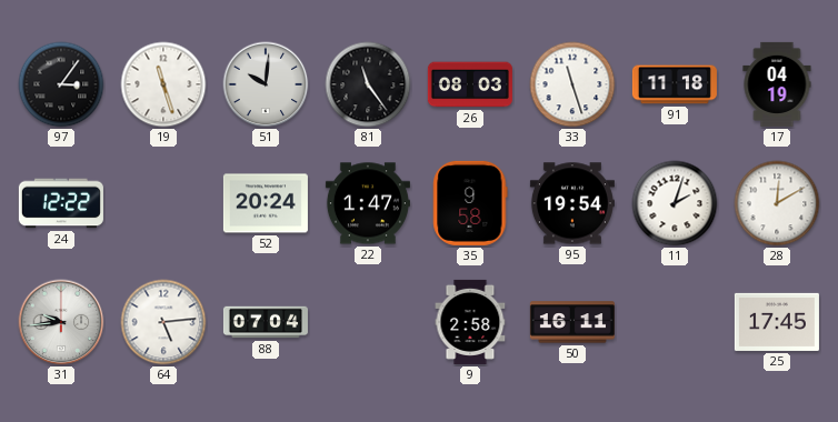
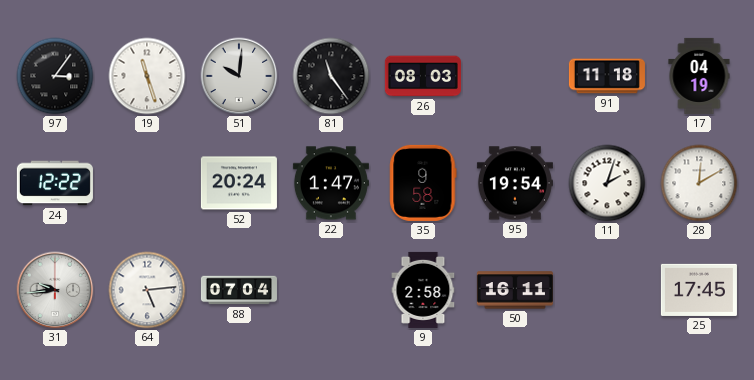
33: 11:27 -> none
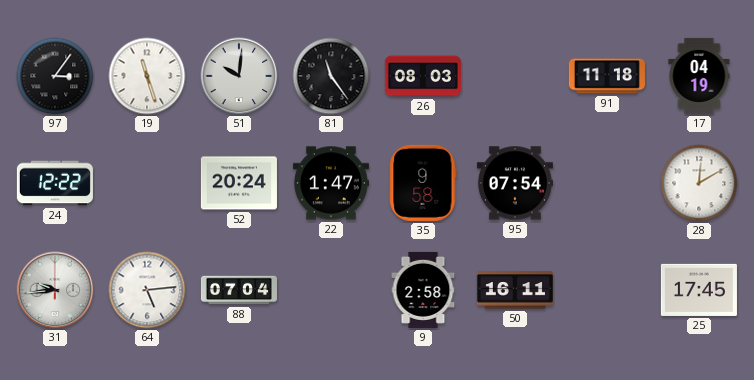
95: 19:54 -> 07:54
11: 2:03 -> none
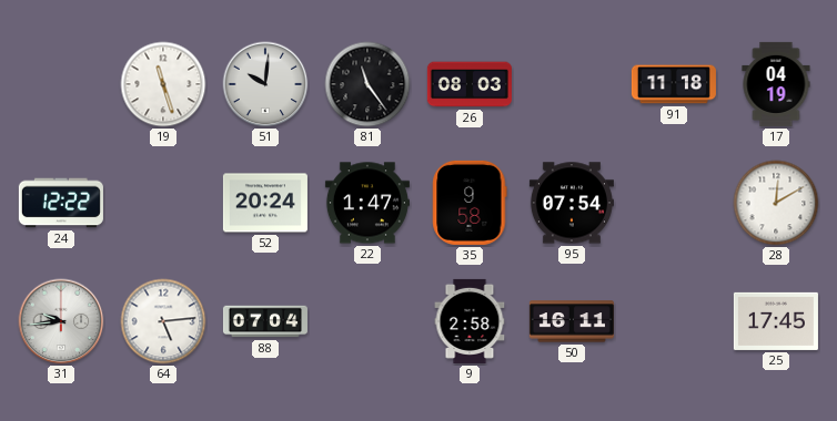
97: 3:06 -> none
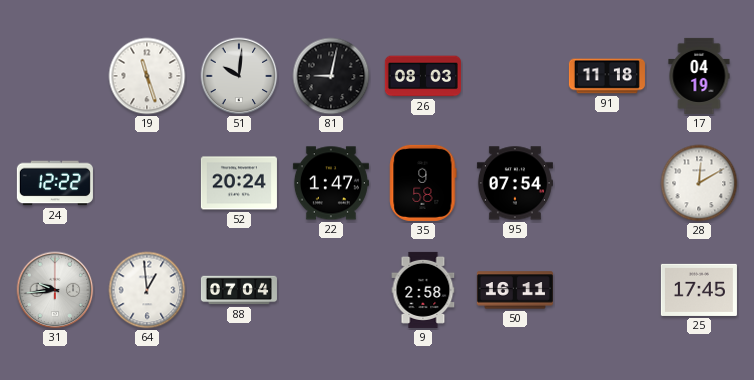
81: 11:24 -> 9:02
64: 5:14 -> 12:59
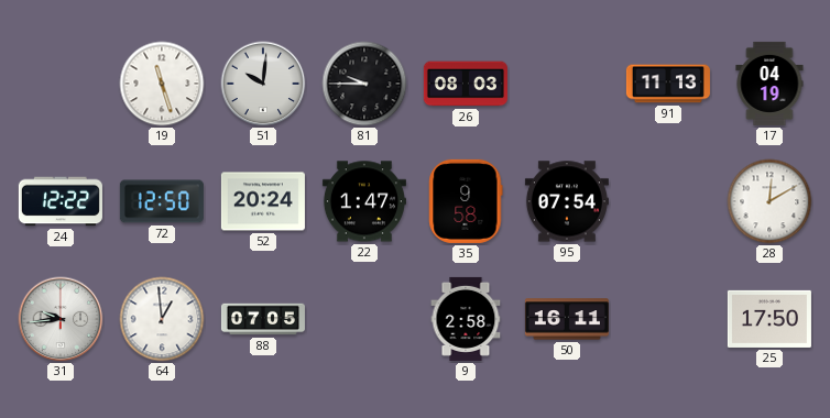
81: 9:02 -> 9:45
91: 11:18 -> 11:13
72: none -> 12:50
88: 07:04 -> 07:05
25: 17:45 -> 17:50
